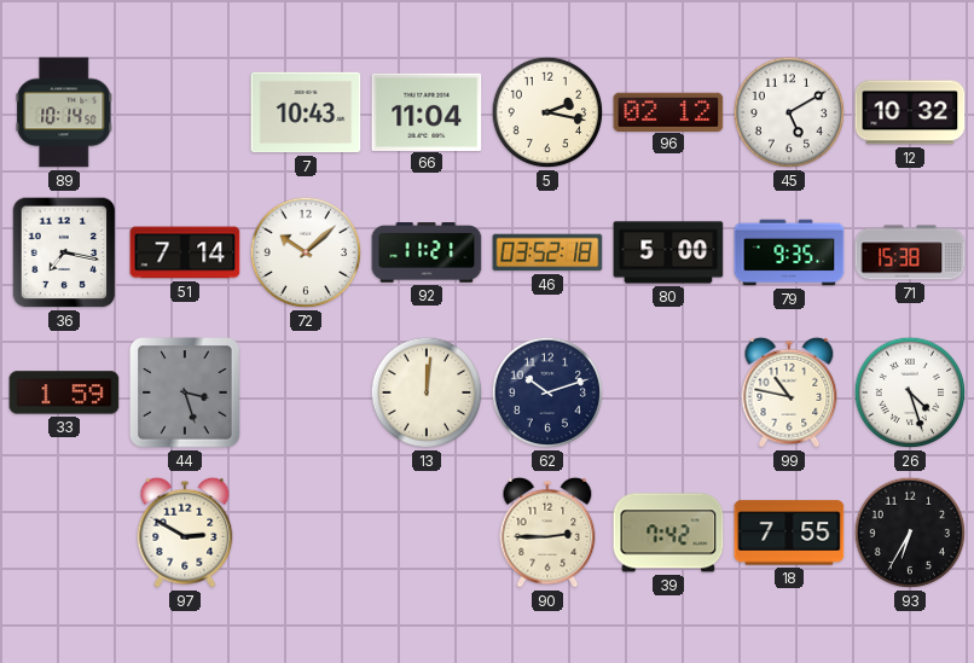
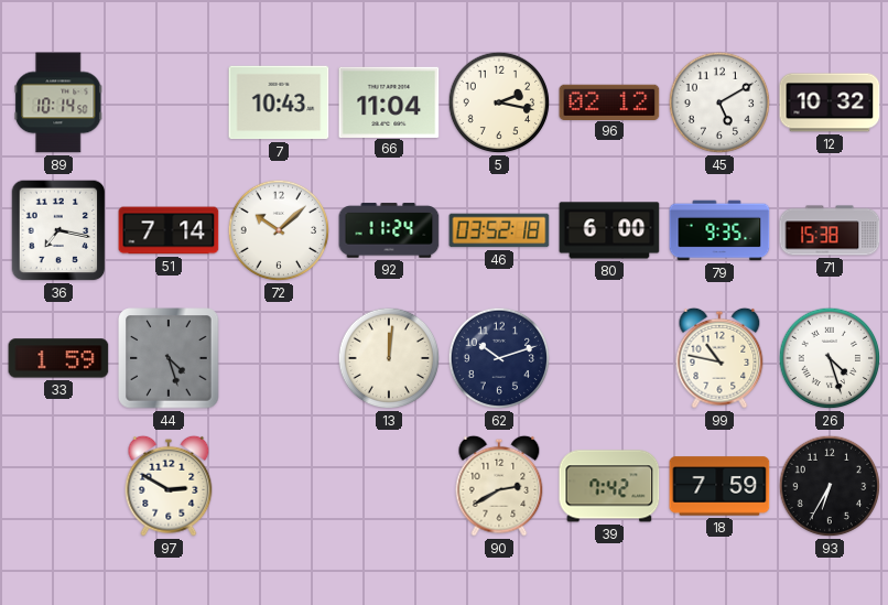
92: 11:21 -> 11:24
80: 5:00 -> 6:00
44: 3:27 -> 4:27
90: 2:45 -> 2:40
18: 7:55 -> 7:59
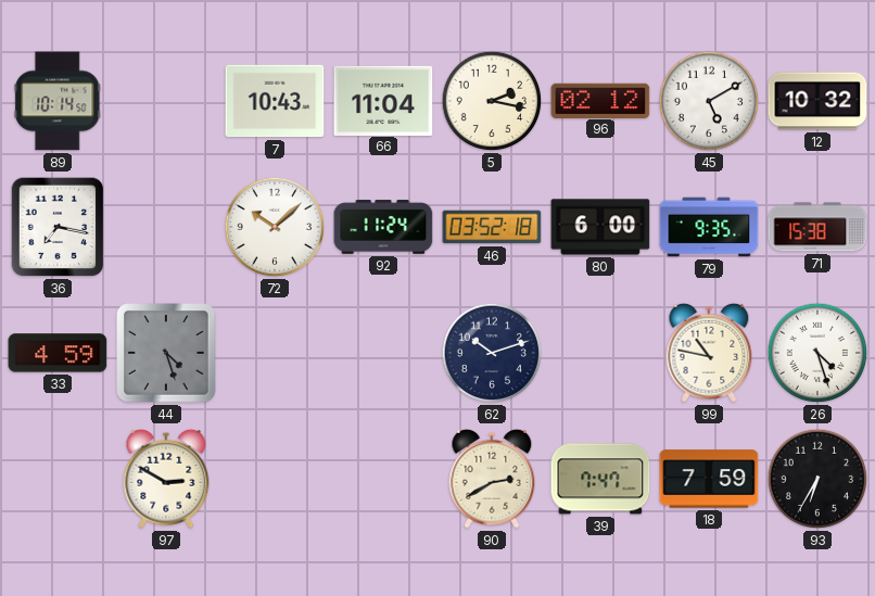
51: 7:14 -> none
33: 1:59 -> 4:59
13: 12:01 -> none
39: 7:42 -> 7:47
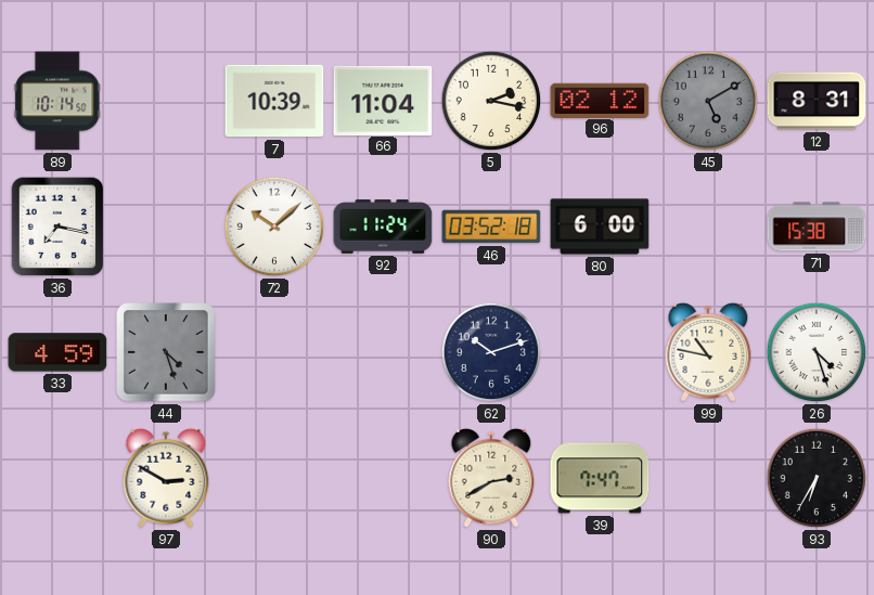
7: 10:43 -> 10:39
45 dial: white -> grey
12: 10:32 -> 8:31
79: 9:35 -> none
18: 7:59 -> none
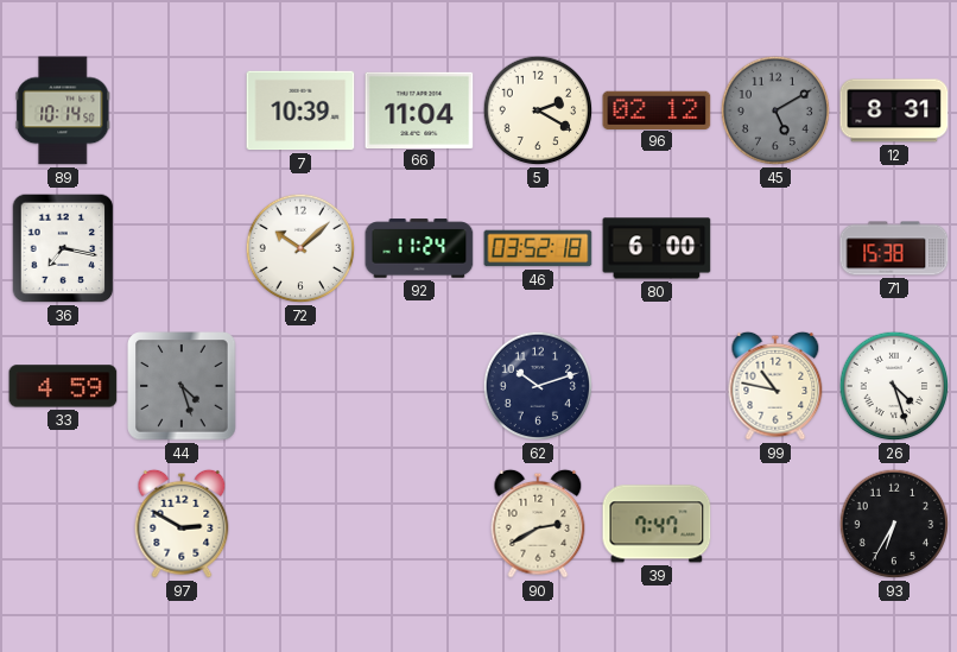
5: 2:17 -> 2:20
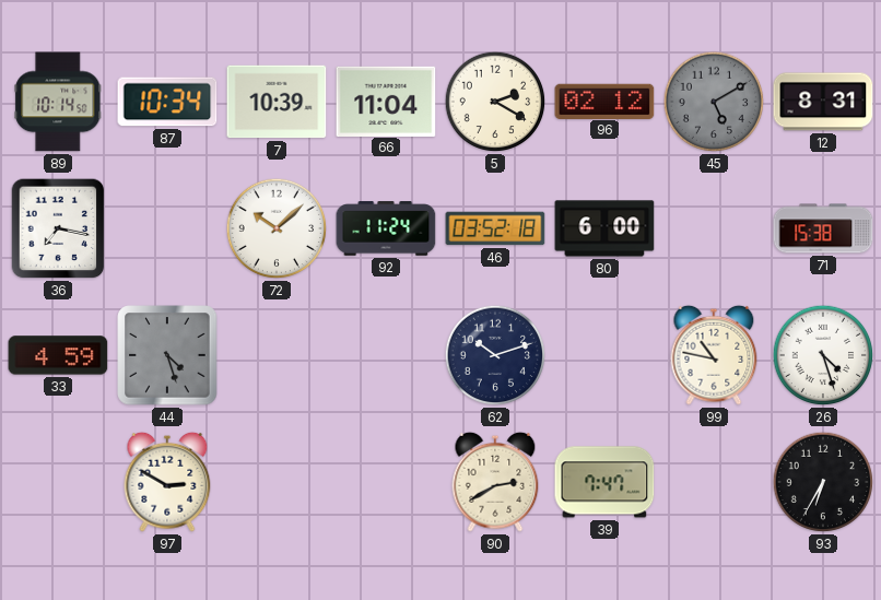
87: none -> 10:34
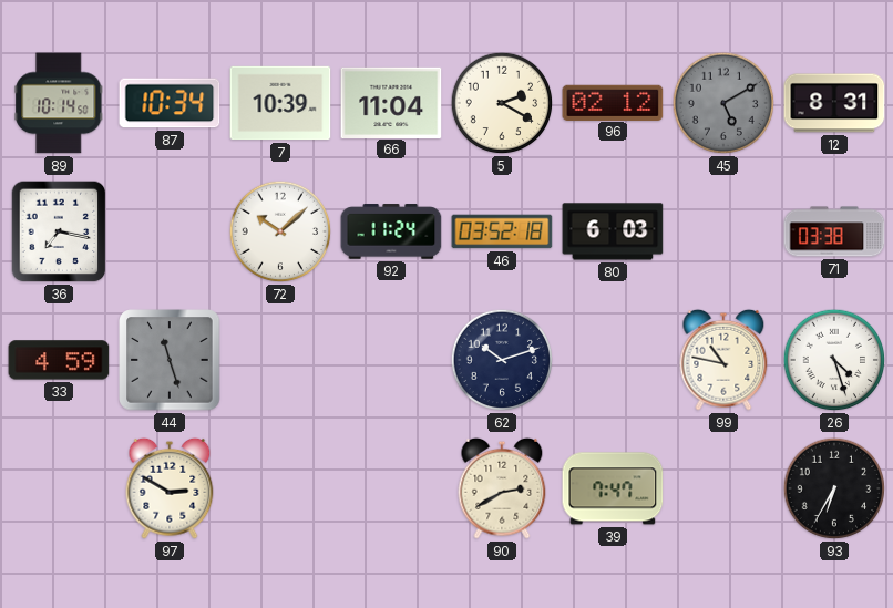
80: 6:00 -> 6:03
71: 15:38 -> 03:38
44: 4:27 -> 11:27
